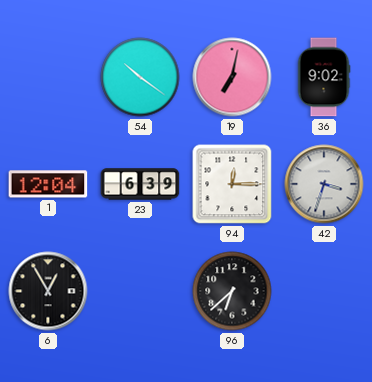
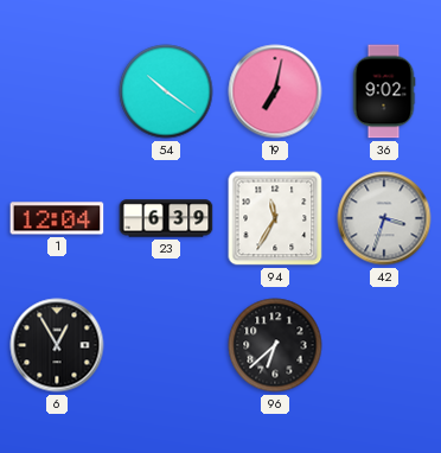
94: 12:15 -> 11:35
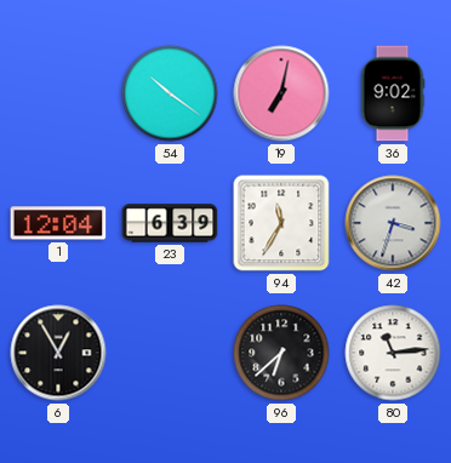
80: none -> 11:14
